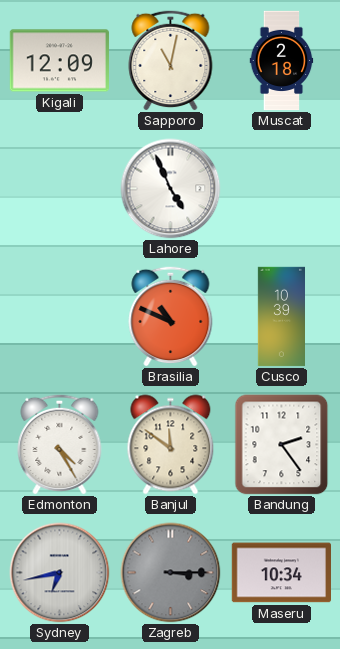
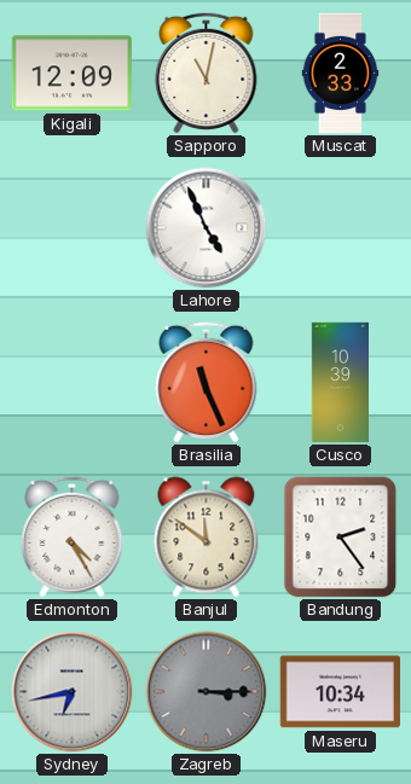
Muscat: 2:18 -> 2:33
Brasilia: 10:49 -> 11:26
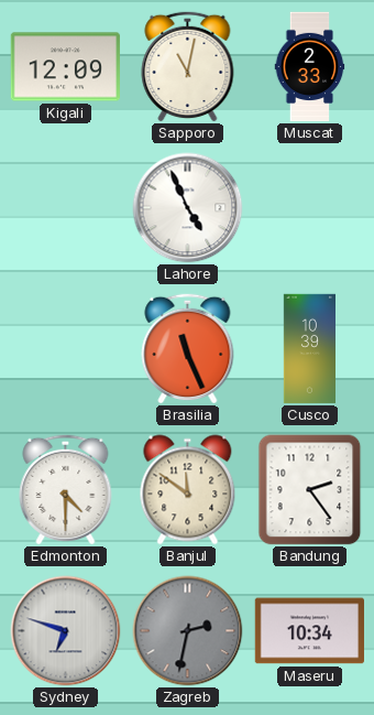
Edmonton: 4:25 -> 4:30
Sydney: 6:43 -> 6:48
Zagreb: 3:15 -> 2:32
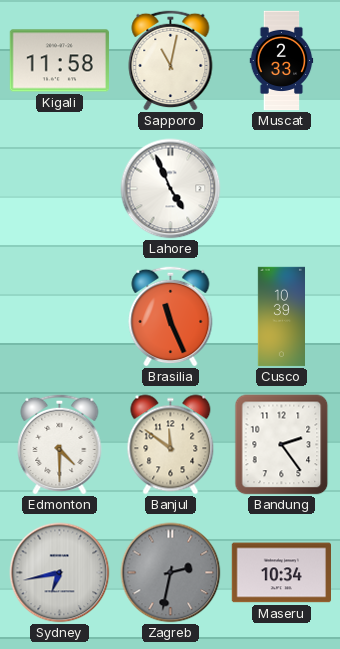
Kigali: 12:09 -> 11:58
Sydney: 6:48 -> 6:43
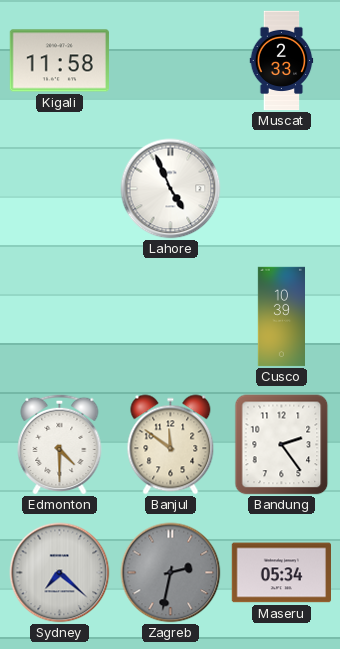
Sapporo: 11:02 -> none
Brasilia: 11:26 -> none
Sydney: 6:43 -> 7:22
Maseru: 10:34 -> 05:34
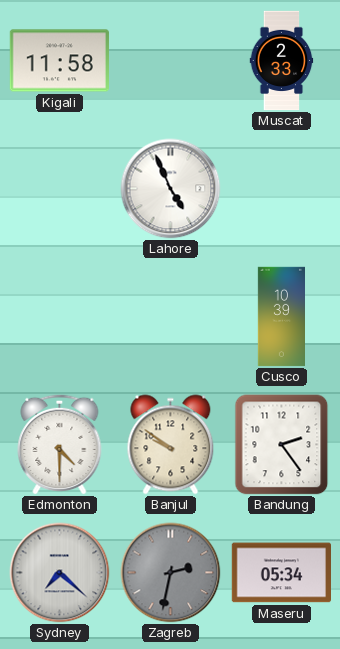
Banjul: 11:51 -> 9:51
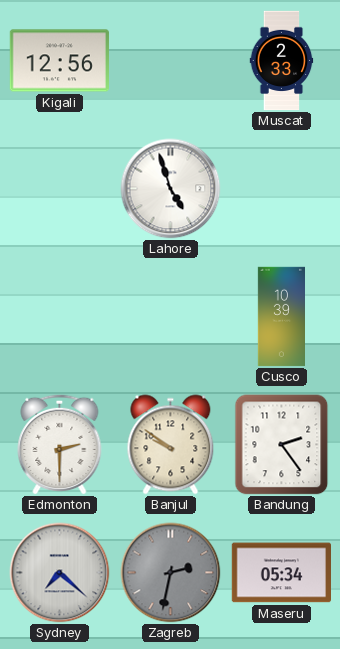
Kigali: 11:58 -> 12:56
Lahore: 4:56 -> 4:57
Edmonton: 4:30 -> 2:30
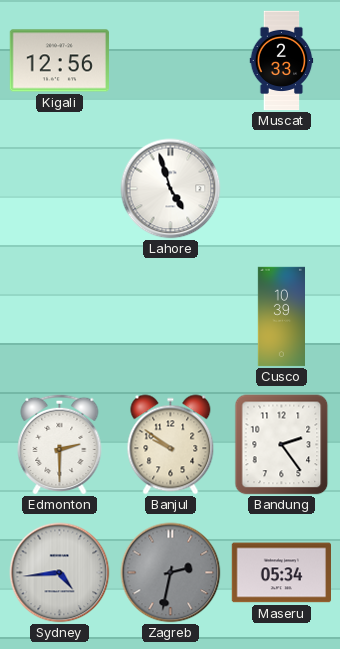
Sydney: 7:22 -> 4:44
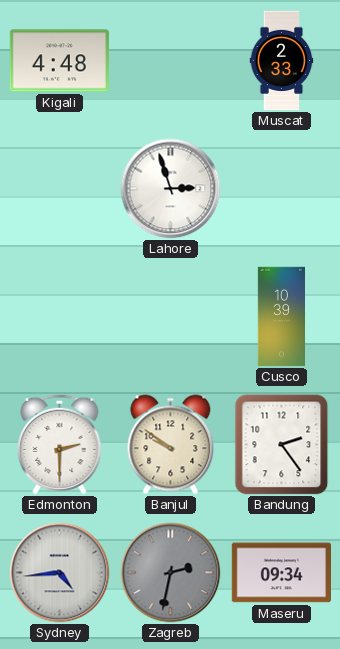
Kigali: 12:56 -> 4:48
Lahore: 4:57 -> 2:57
Maseru: 05:34 -> 09:34
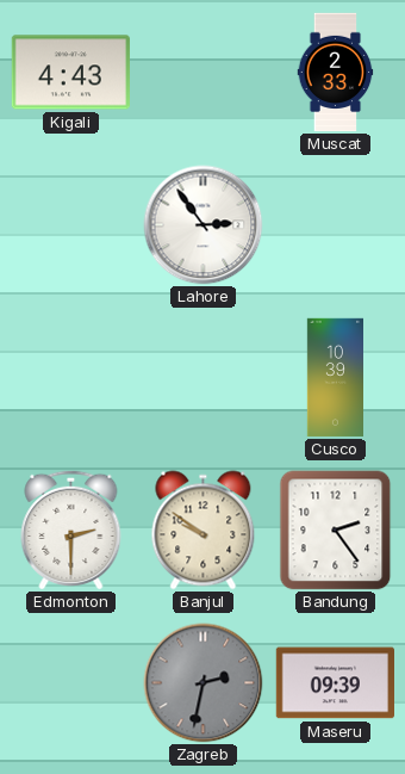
Kigali: 4:48 -> 4:43
Lahore: 2:57 -> 2:54
Sydney: 4:44 -> none
Maseru: 09:34 -> 09:39
